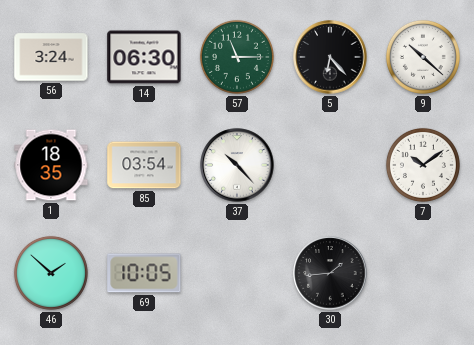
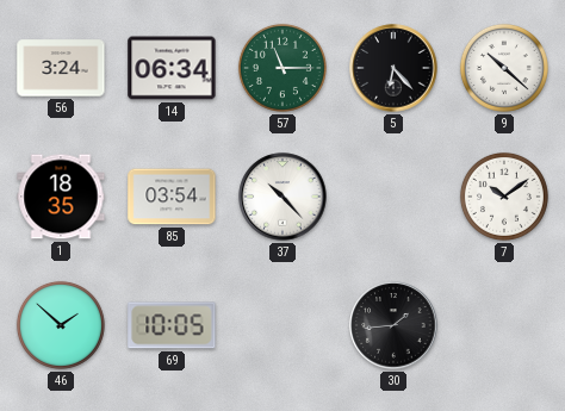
14: 06:30 -> 06:34
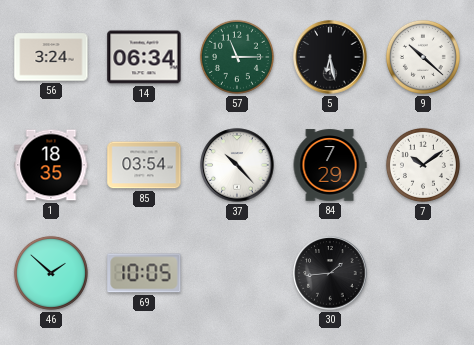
5: 6:23 -> 6:28
84: none -> 7:29
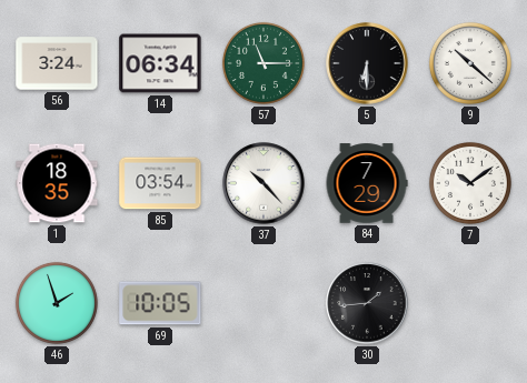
5: 6:28 -> 6:30
46: 1:52 -> 1:57
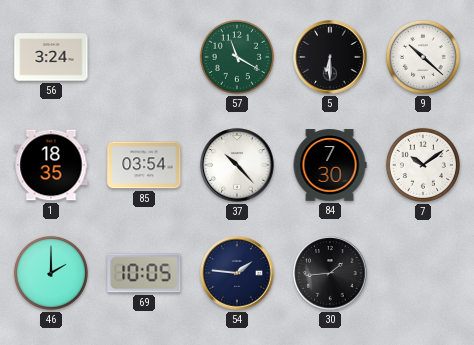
14: 06:34 -> none
57: 11:15 -> 11:20
84: 7:29 -> 7:30
46: 1:57 -> 2:00
54: none -> 1:46
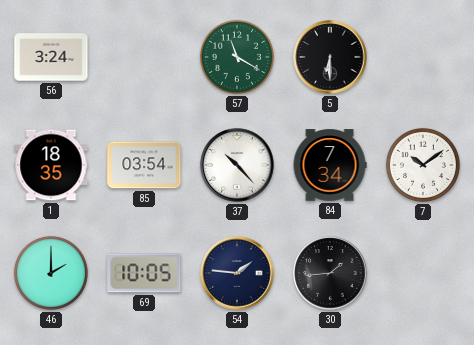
9: 10:22 -> none
84: 7:30 -> 7:34
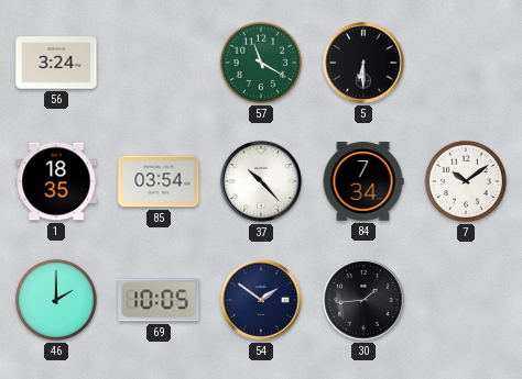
54: 1:46 -> 1:51
